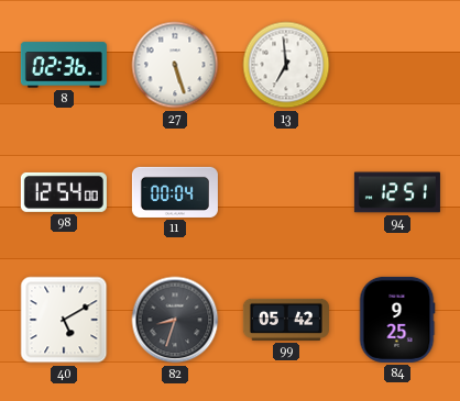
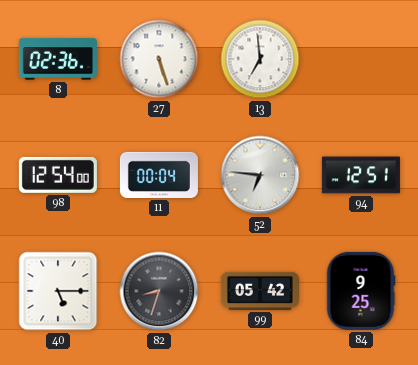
52: none -> 6:46
40: 5:10 -> 5:15
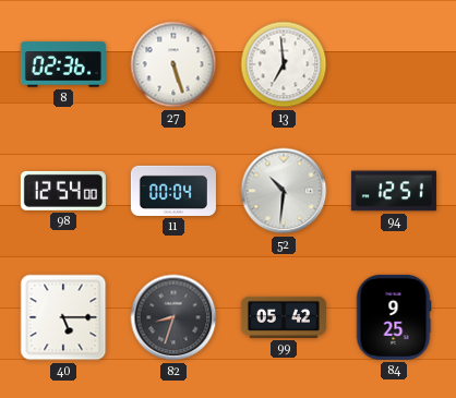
52: 6:46 -> 10:31
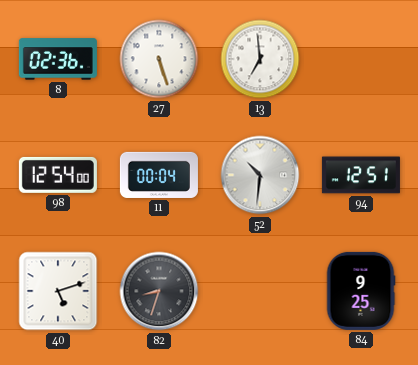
40: 5:15 -> 5:12
99: 05:42 -> none
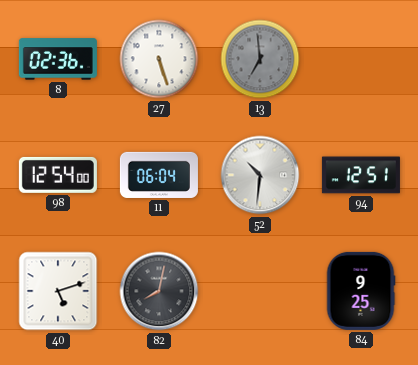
13 dial: white -> grey
11: 00:04 -> 06:04
82: 8:33 -> 8:02
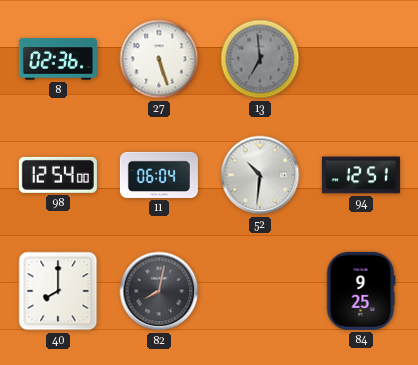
40: 5:12 -> 8:00
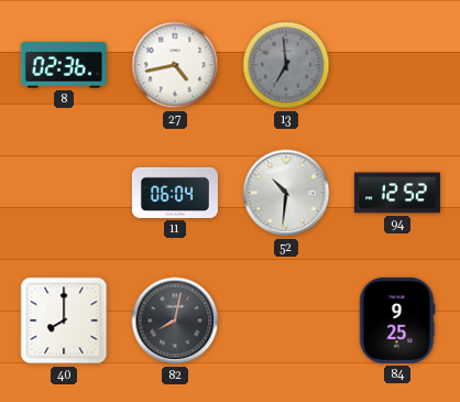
27: 5:27 -> 4:43
98: 12:54 -> none
94: 12:51 -> 12:52
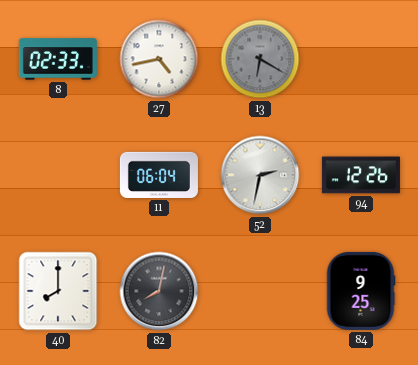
8: 02:36 -> 02:33
13: 6:59 -> 6:20
52: 10:31 -> 2:32
94: 12:52 -> 12:26
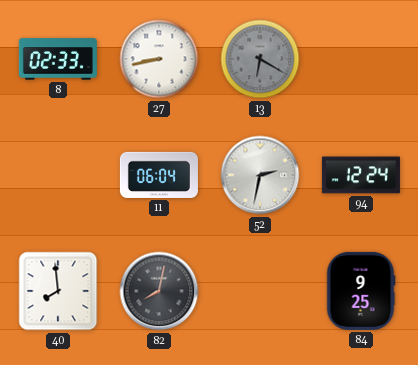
27: 4:43 -> 8:43
94: 12:26 -> 12:24
40: 8:00 -> 7:59
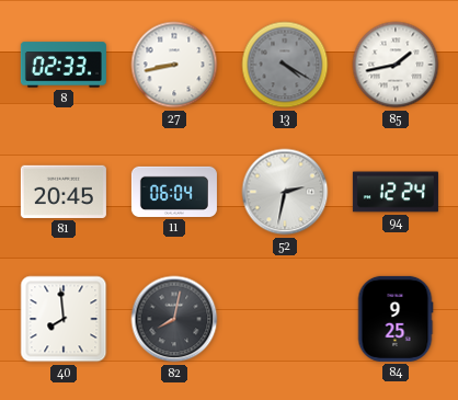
13: 6:20 -> 4:20
85: none -> 1:43
81: none -> 20:45
